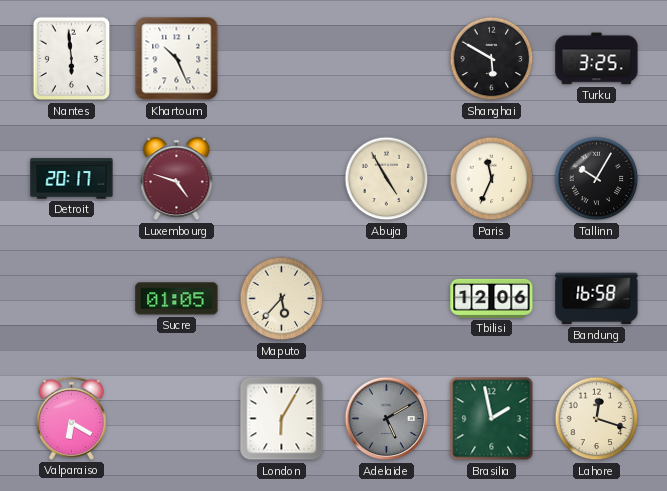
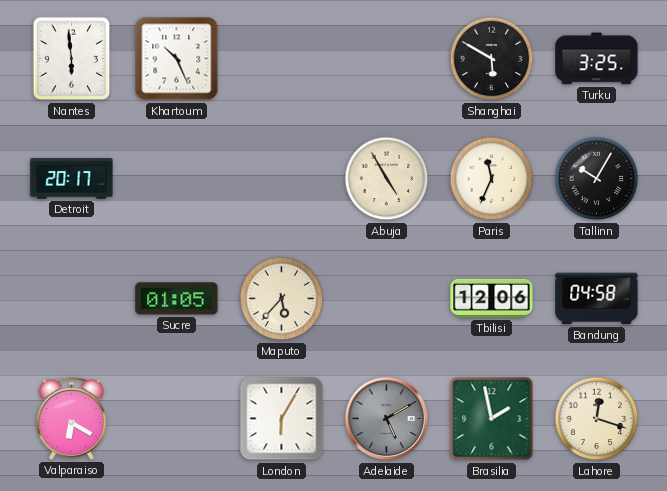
Luxembourg: 4:48 -> none
Bandung: 16:58 -> 04:58
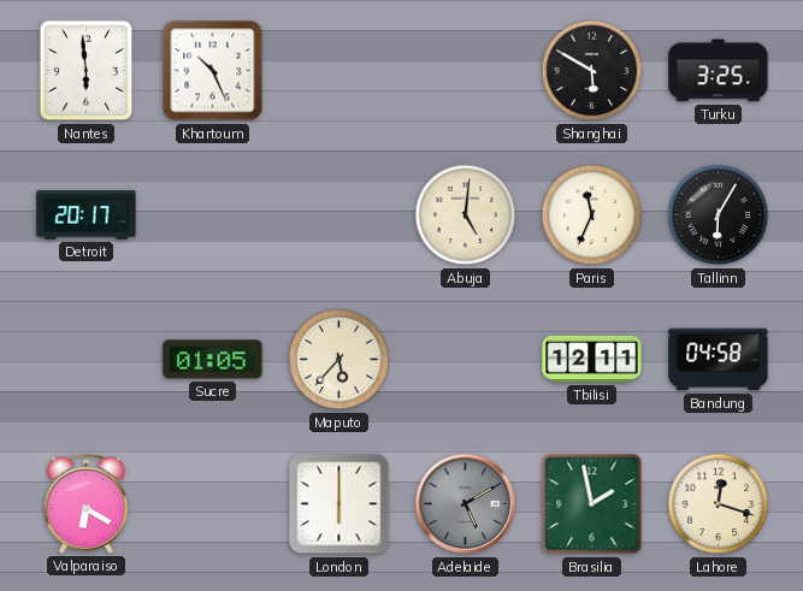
Abuja: 4:55 -> 5:01
Tallinn: 10:05 -> 6:05
Tbilisi: 12:06 -> 12:11
London: 6:05 -> 6:00
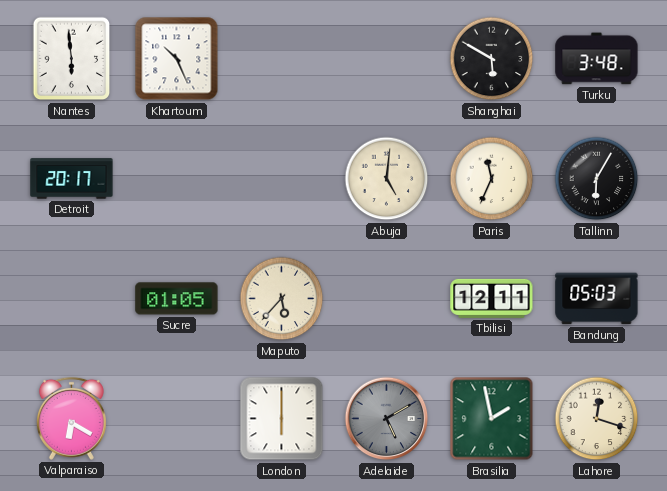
Turku: 3:25 -> 3:48
Bandung: 04:58 -> 05:03
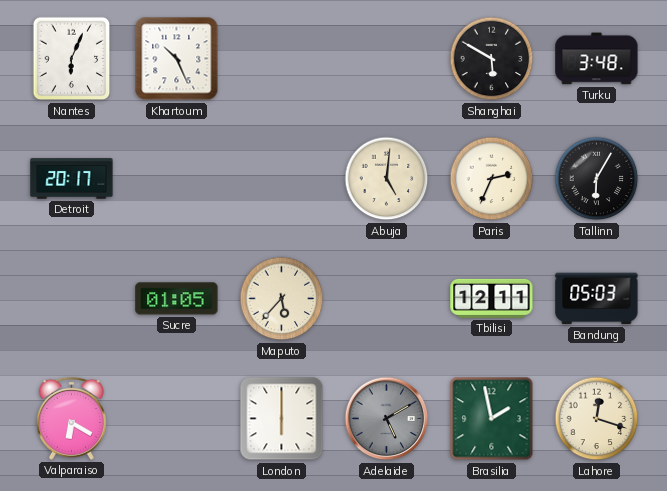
Nantes: 5:59 -> 6:04
Paris: 11:34 -> 2:34
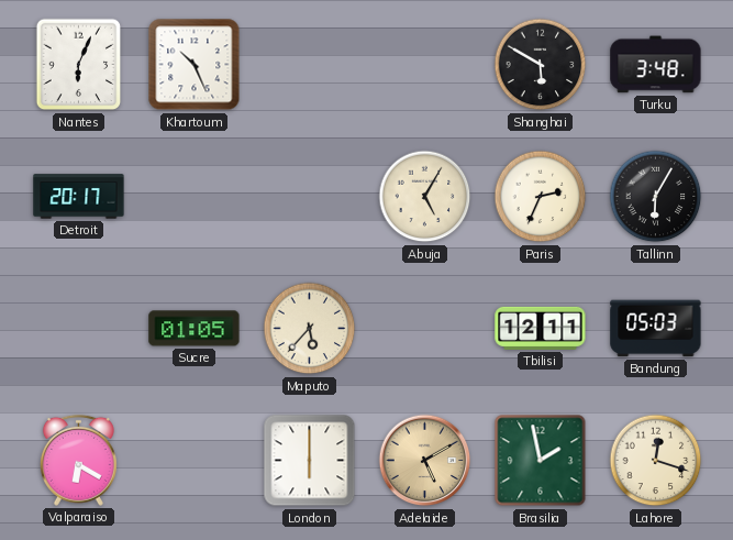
Abuja: 5:01 -> 5:05
Adelaide dial: grey -> champagne
